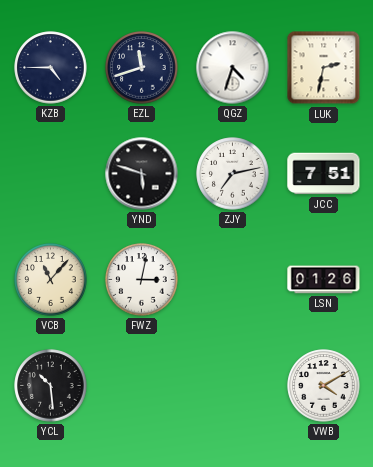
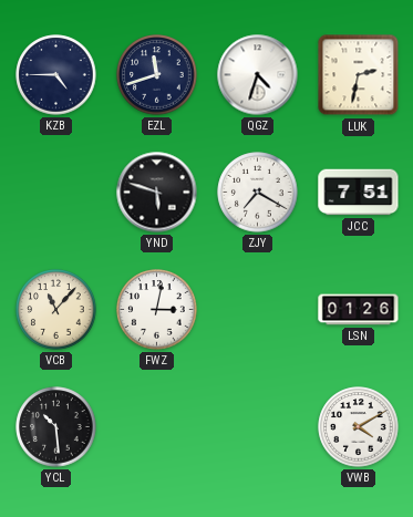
ZJY: 7:13 -> 7:20
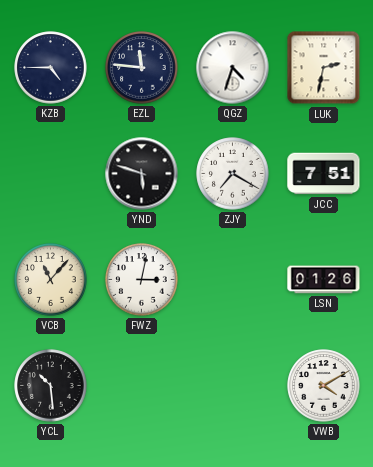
EZL: 11:42 -> 11:46
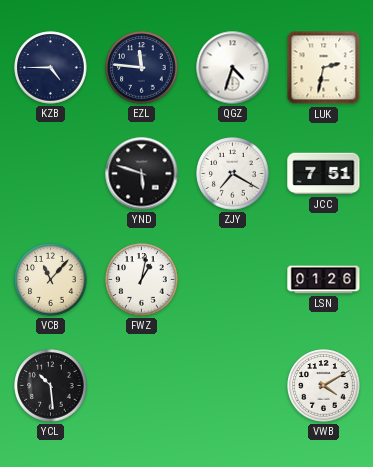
FWZ: 3:02 -> 1:02
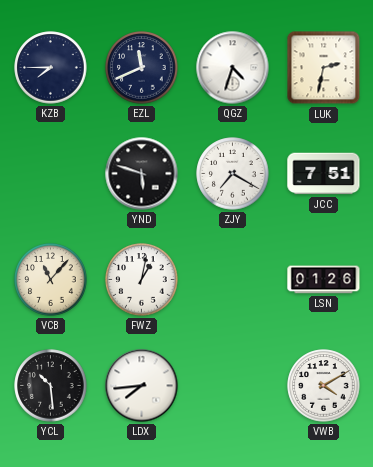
KZB: 4:45 -> 7:45
EZL: 11:46 -> 11:41
LDX: none -> 7:44
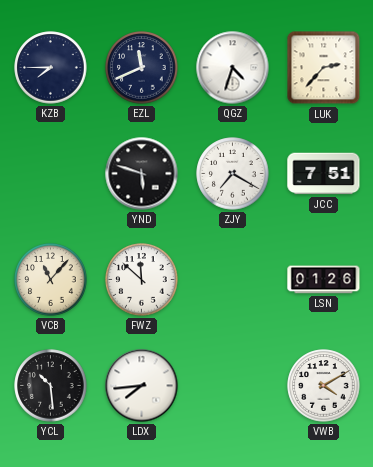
LUK: 2:32 -> 2:37
FWZ: 1:02 -> 11:52
